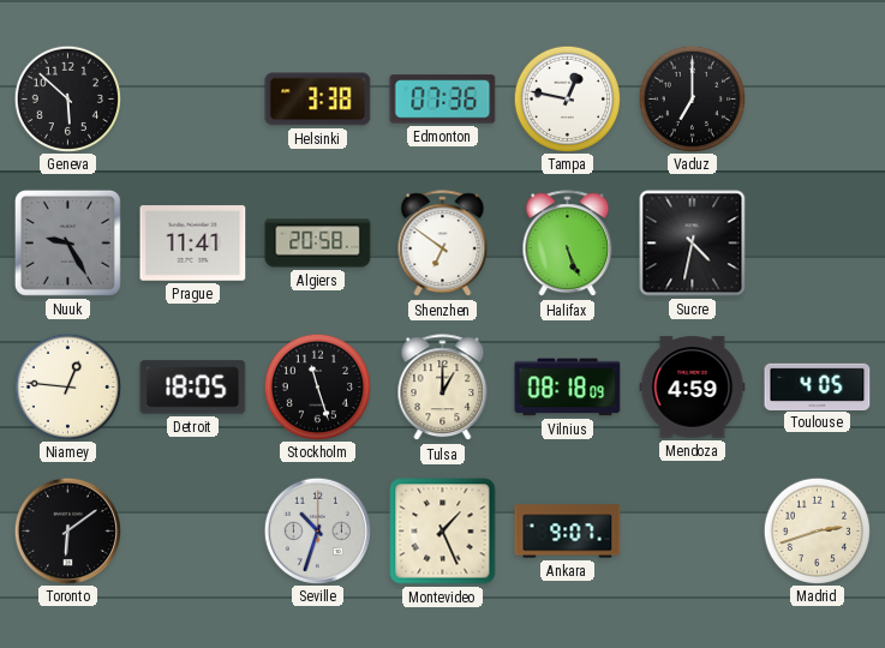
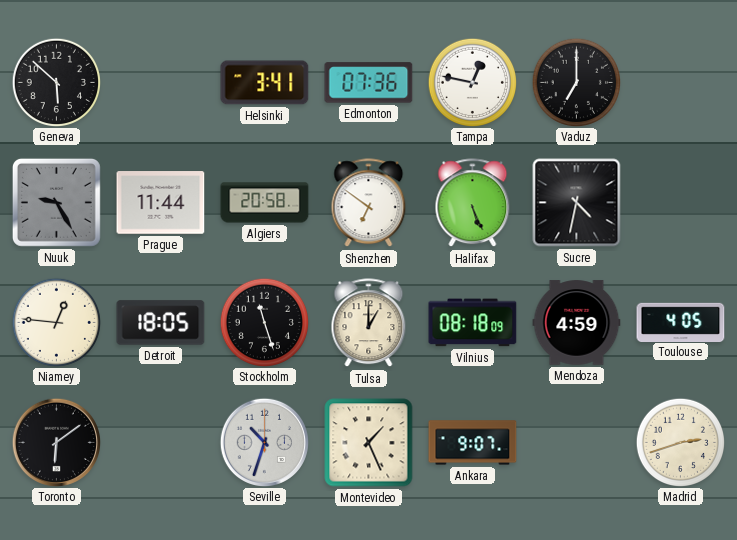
Helsinki: 3:38 -> 3:41
Prague: 11:41 -> 11:44
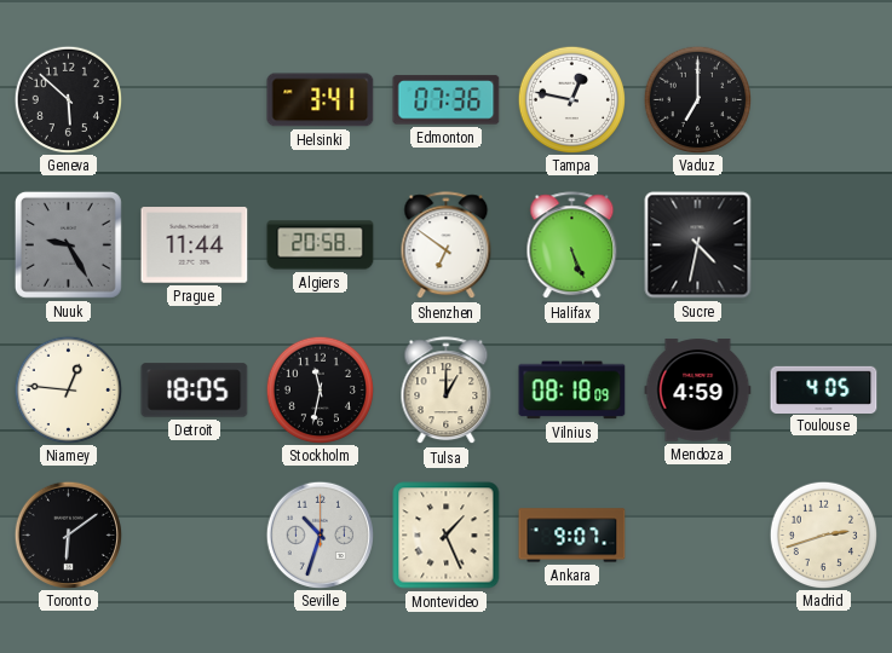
Stockholm: 11:27 -> 11:32
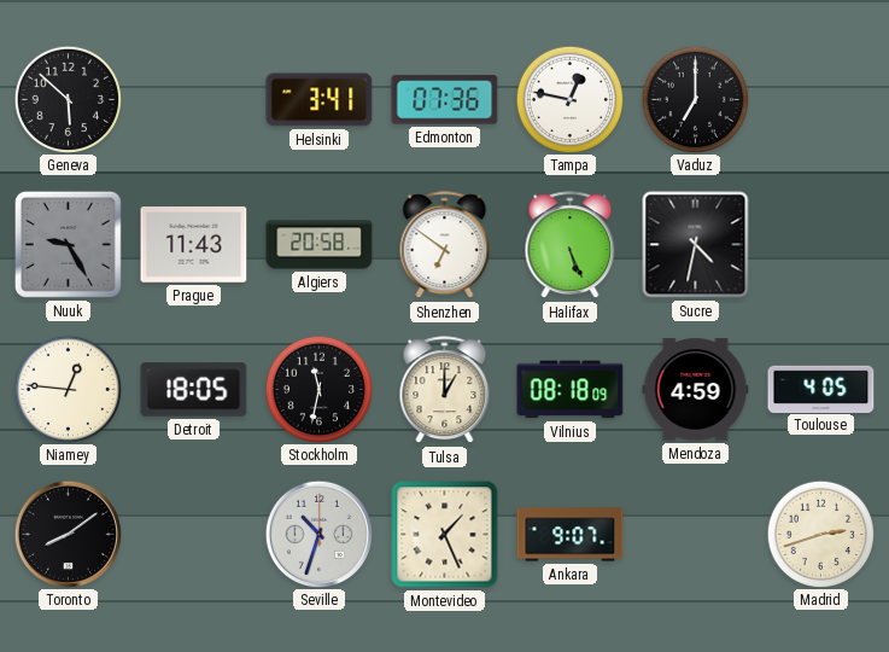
Prague: 11:44 -> 11:43
Toronto: 6:09 -> 8:09
